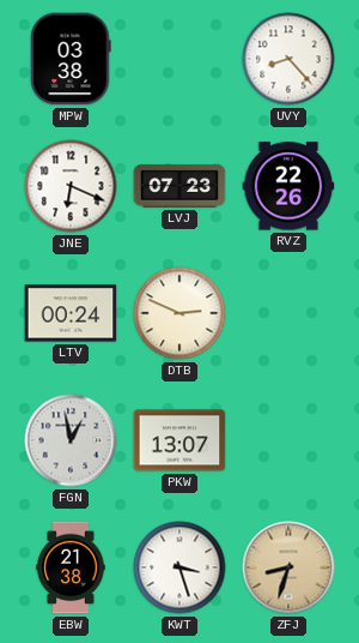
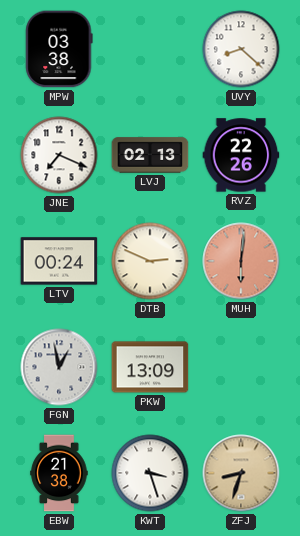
UVY: 8:23 -> 8:22
JNE: 6:19 -> 7:19
LVJ: 07:23 -> 02:13
MUH: none -> 6:01
PKW: 13:07 -> 13:09
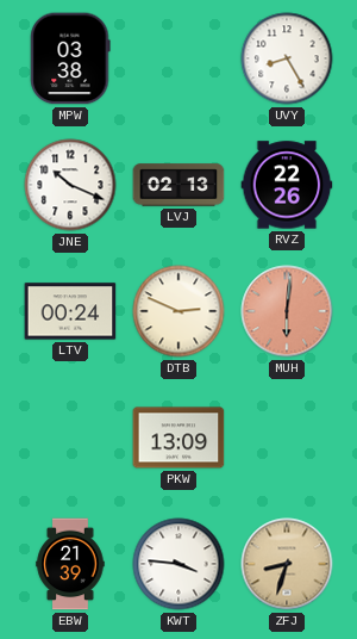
UVY: 8:22 -> 8:25
JNE: 7:19 -> 10:19
FGN: 12:58 -> none
EBW: 21:38 -> 21:39
KWT: 3:27 -> 3:46
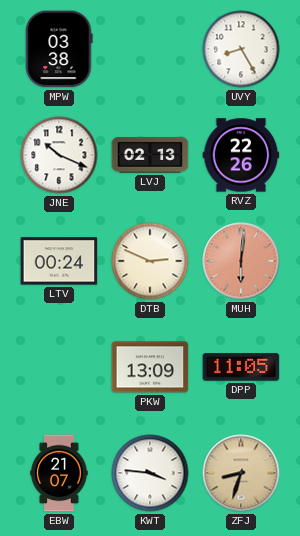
DPP: none -> 11:05
EBW: 21:39 -> 21:07
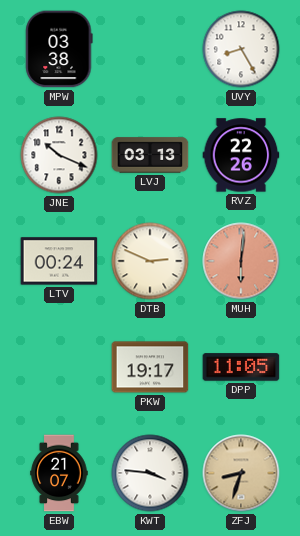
LVJ: 02:13 -> 03:13
PKW: 13:09 -> 19:17
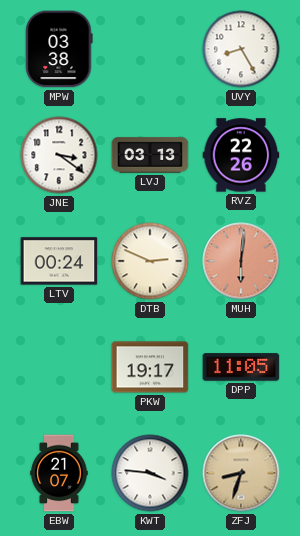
JNE: 10:19 -> 3:21
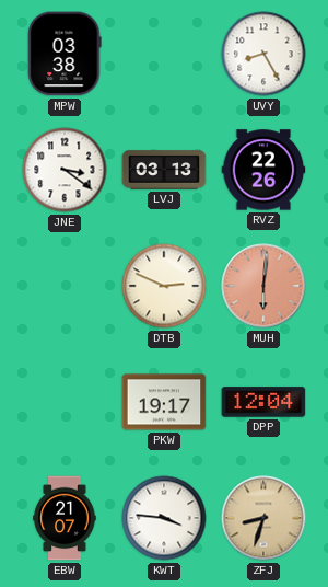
LTV: 00:24 -> none
DPP: 11:05 -> 12:04
